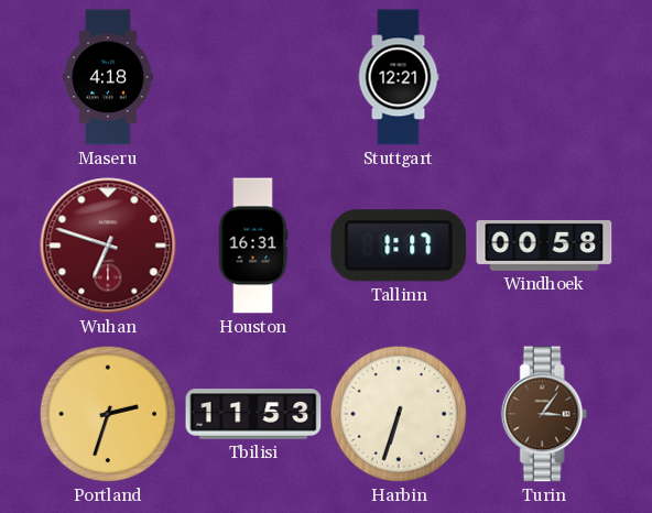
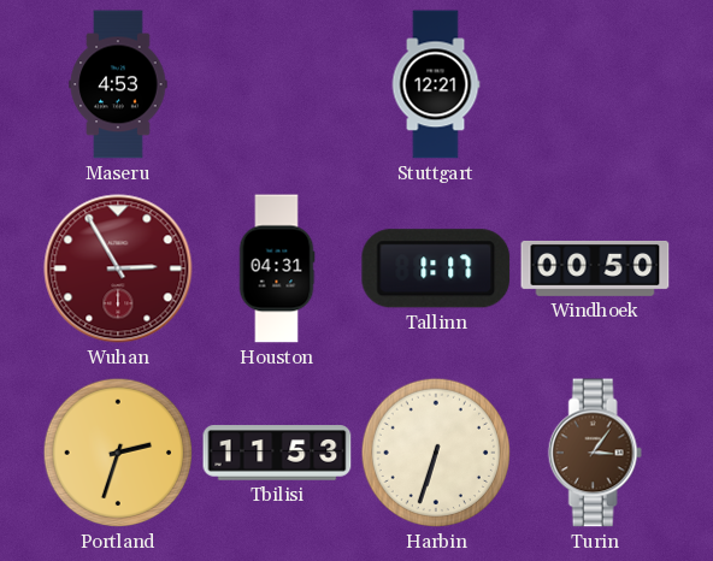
Maseru: 4:18 -> 4:53
Wuhan: 6:48 -> 2:55
Houston: 16:31 -> 04:31
Windhoek: 00:58 -> 00:50
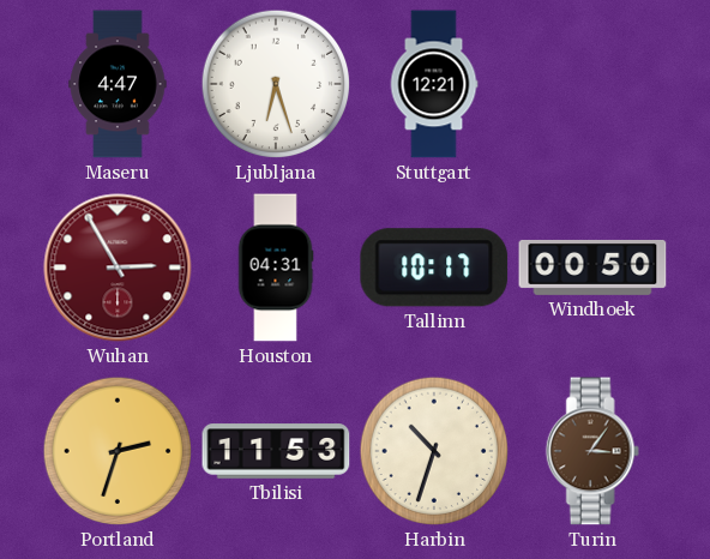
Maseru: 4:53 -> 4:47
Ljubljana: none -> 6:27
Tallinn: 1:17 -> 10:17
Harbin: 6:33 -> 10:33
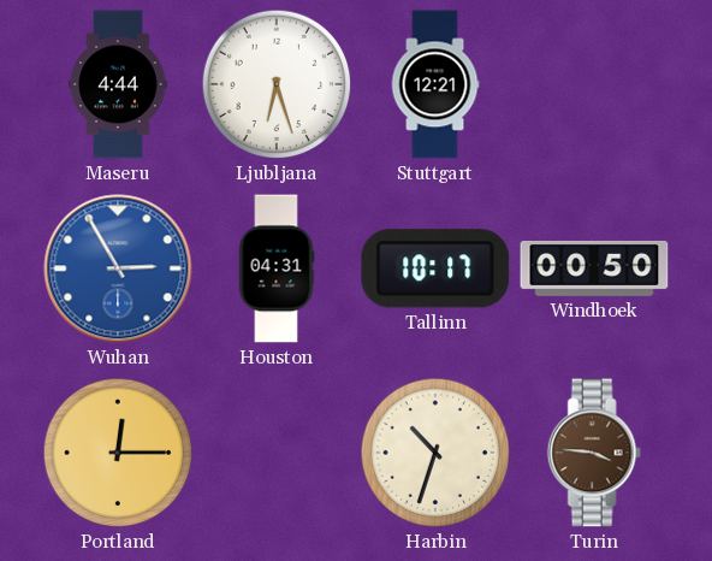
Maseru: 4:47 -> 4:44
Wuhan dial: burgundy -> blue
Portland: 2:33 -> 12:15
Tbilisi: 11:53 -> none
Turin: 3:06 -> 3:46
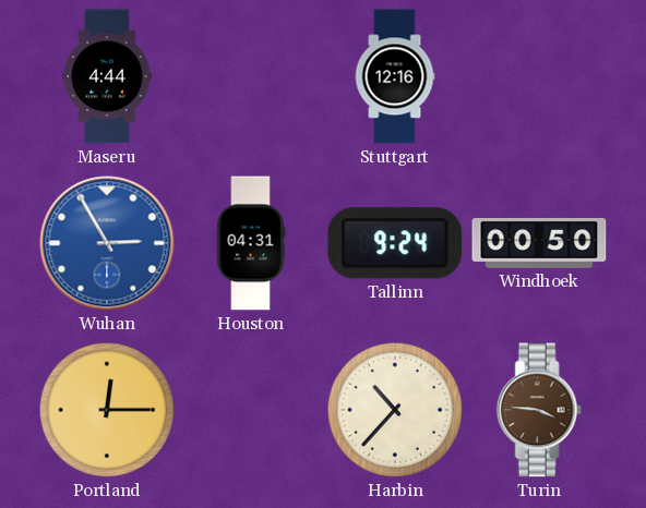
Ljubljana: 6:27 -> none
Stuttgart: 12:21 -> 12:16
Tallinn: 10:17 -> 9:24
Harbin: 10:33 -> 10:37
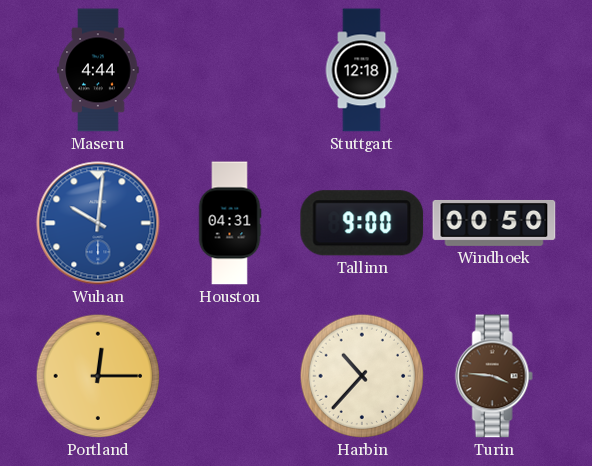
Stuttgart: 12:16 -> 12:18
Wuhan: 2:55 -> 10:01
Tallinn: 9:24 -> 9:00
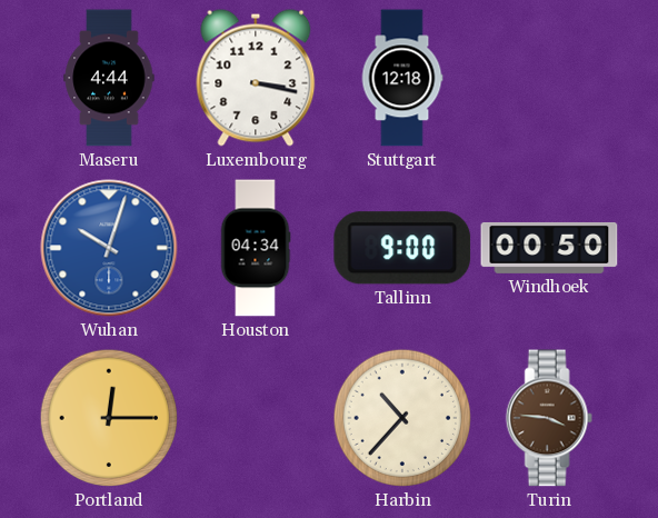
Luxembourg: none -> 3:17
Wuhan: 10:01 -> 10:03
Houston: 04:31 -> 04:34
